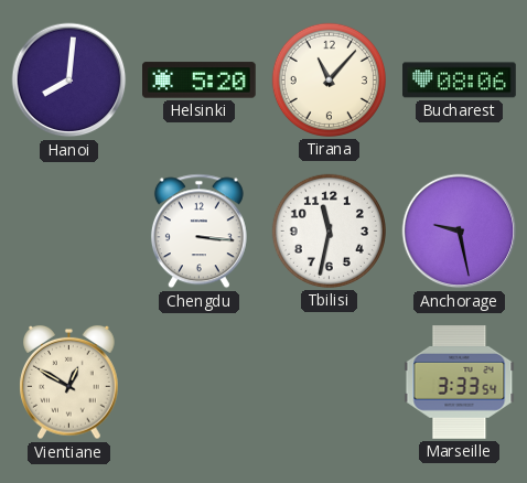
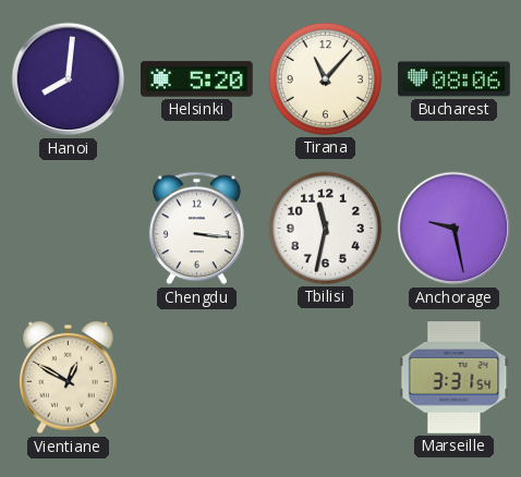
Marseille: 3:33 -> 3:31
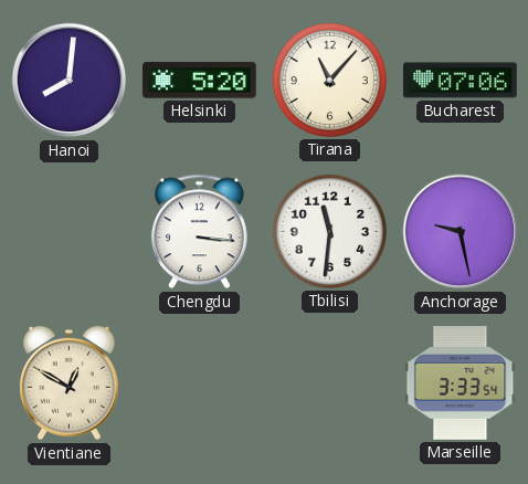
Bucharest: 08:06 -> 07:06
Tbilisi: 11:32 -> 11:31
Marseille: 3:31 -> 3:33
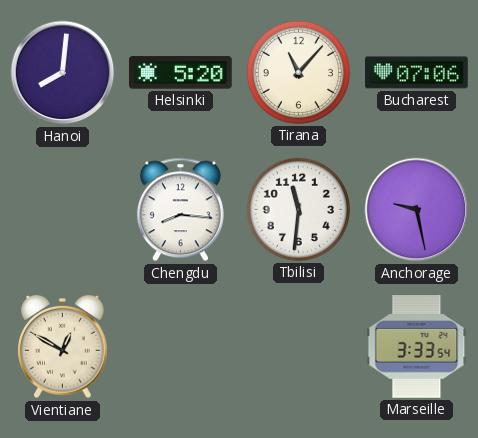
Chengdu: 3:16 -> 8:16
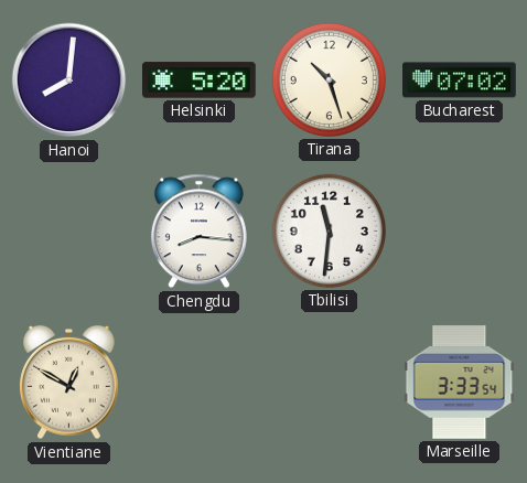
Tirana: 11:07 -> 10:27
Bucharest: 07:06 -> 07:02
Anchorage: 9:28 -> none
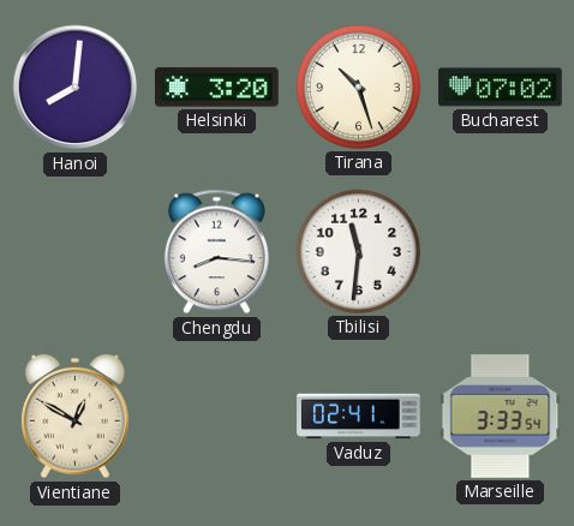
Helsinki: 5:20 -> 3:20
Vaduz: none -> 02:41
